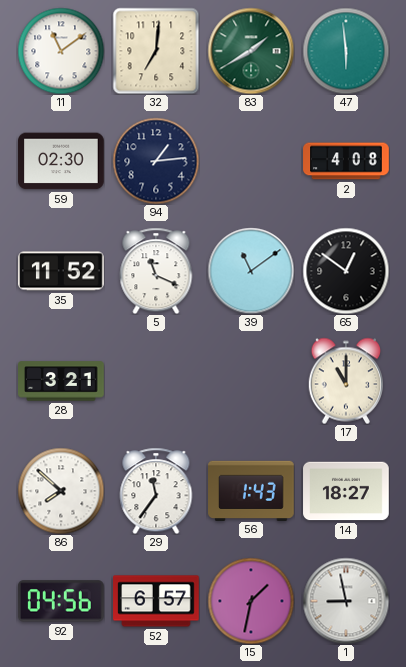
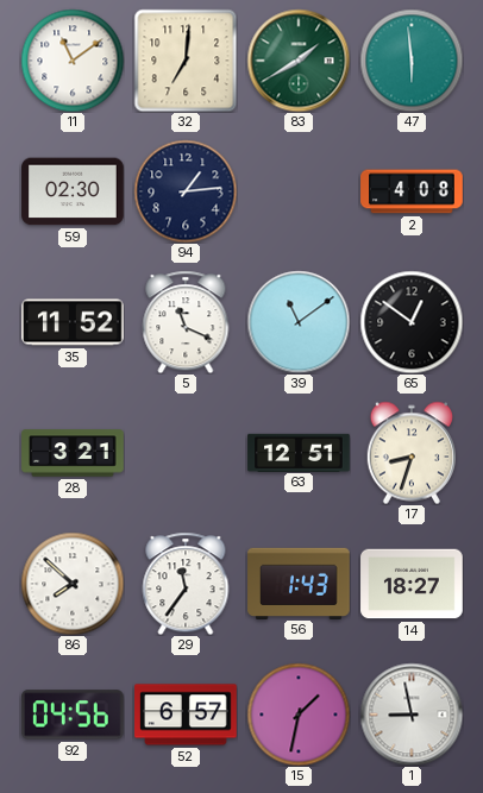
63: none -> 12:51
17: 11:00 -> 8:33
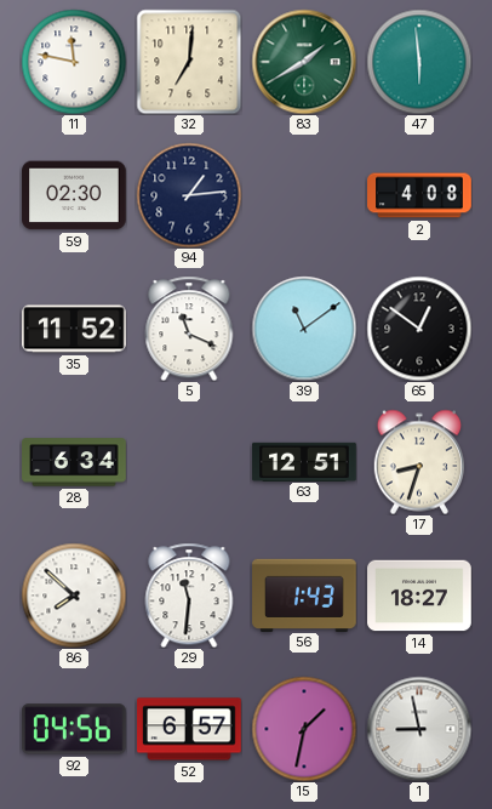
11: 11:09 -> 11:47
28: 3:21 -> 6:34
29: 11:36 -> 11:31
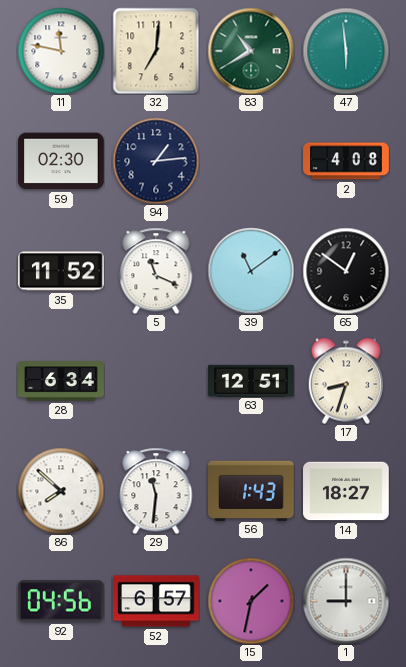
83: 1:40 -> 10:40
1: 8:58 -> 9:00
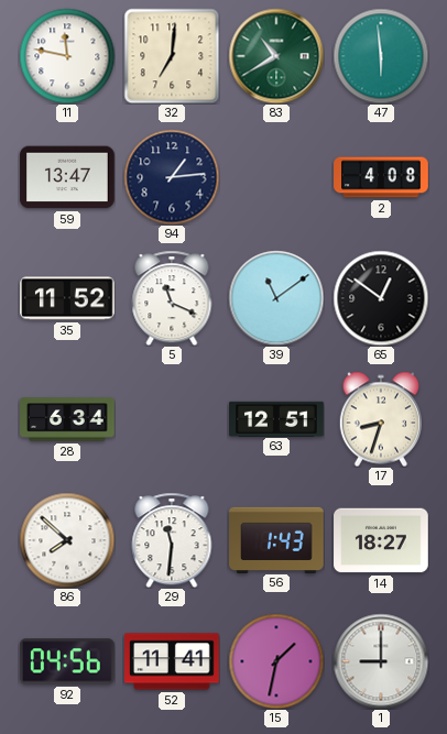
59: 02:30 -> 13:47
52: 6:57 -> 11:41
